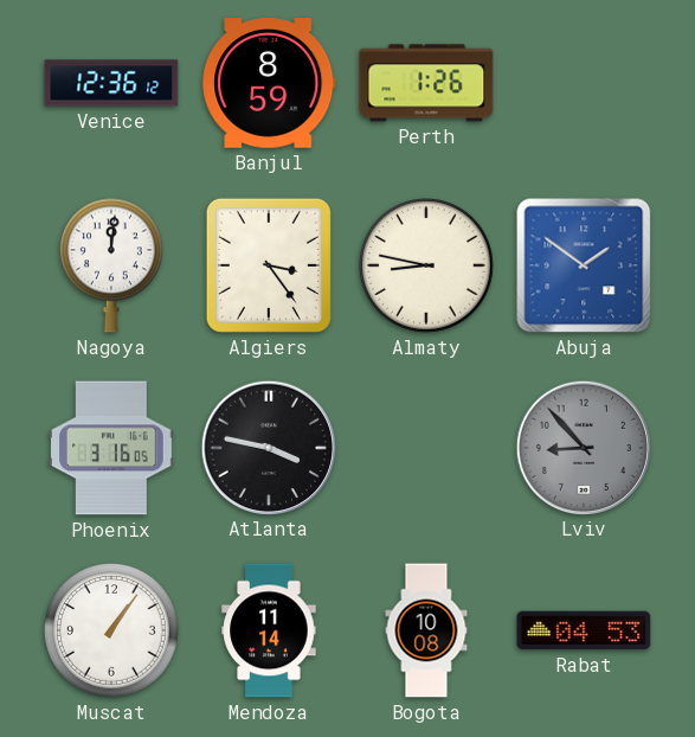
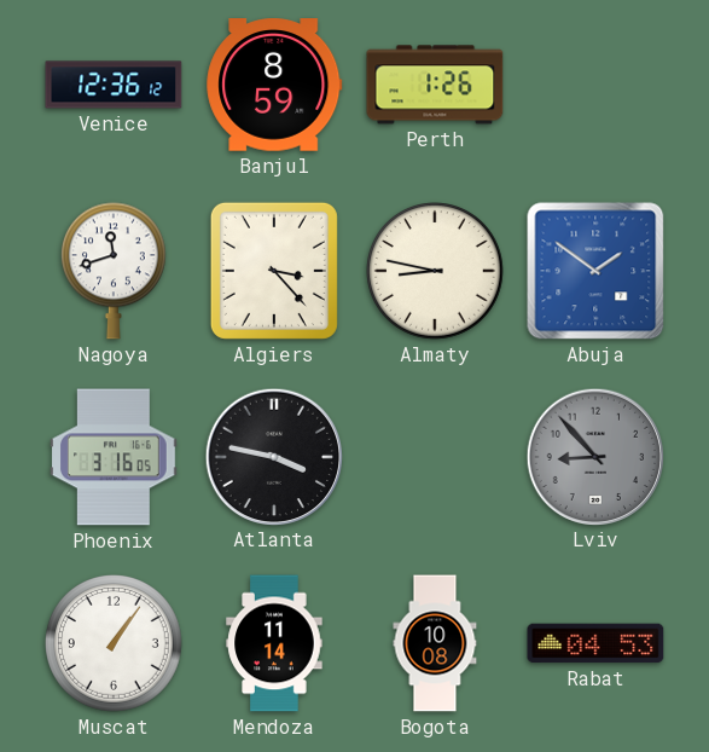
Nagoya: 12:01 -> 11:42
Algiers: 3:24 -> 3:23
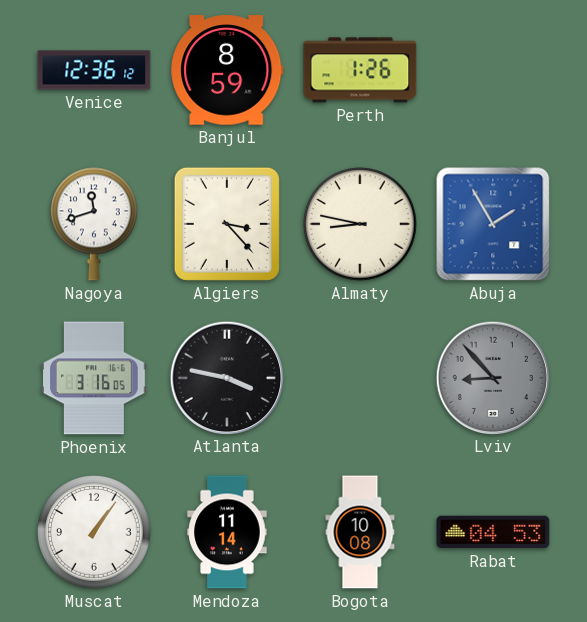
Abuja: 1:51 -> 1:55
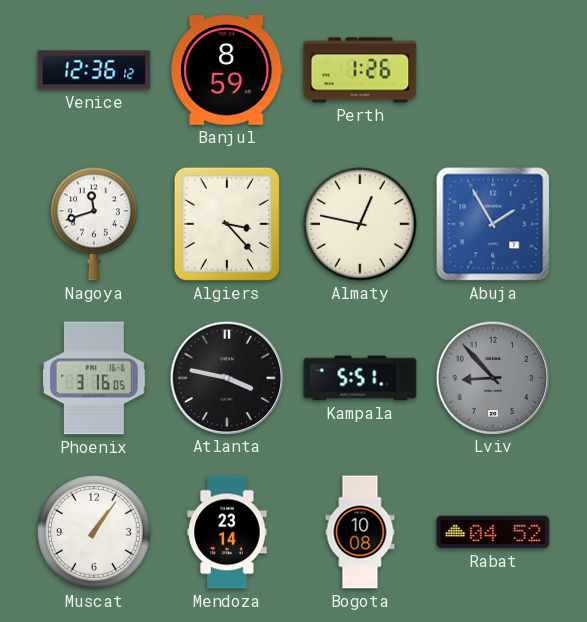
Almaty: 8:47 -> 12:47
Kampala: none -> 5:51
Mendoza: 11:14 -> 23:14
Rabat: 04:53 -> 04:52
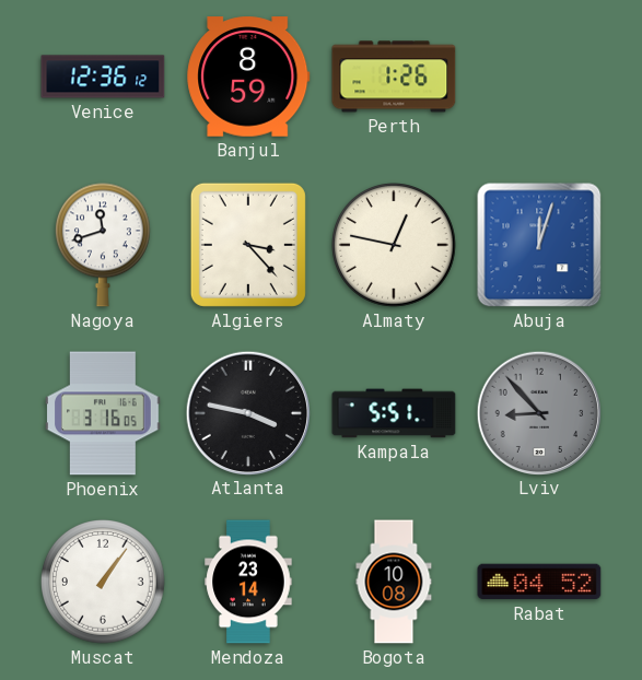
Abuja: 1:55 -> 12:03
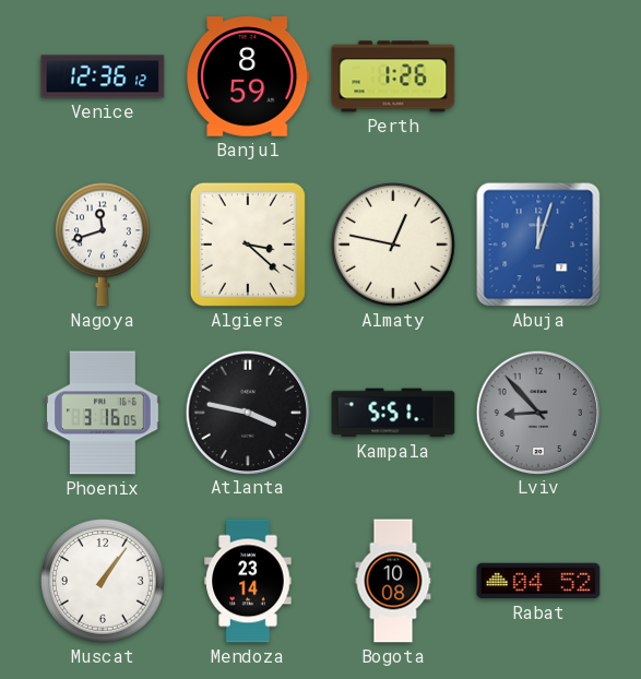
Algiers: 3:23 -> 3:22
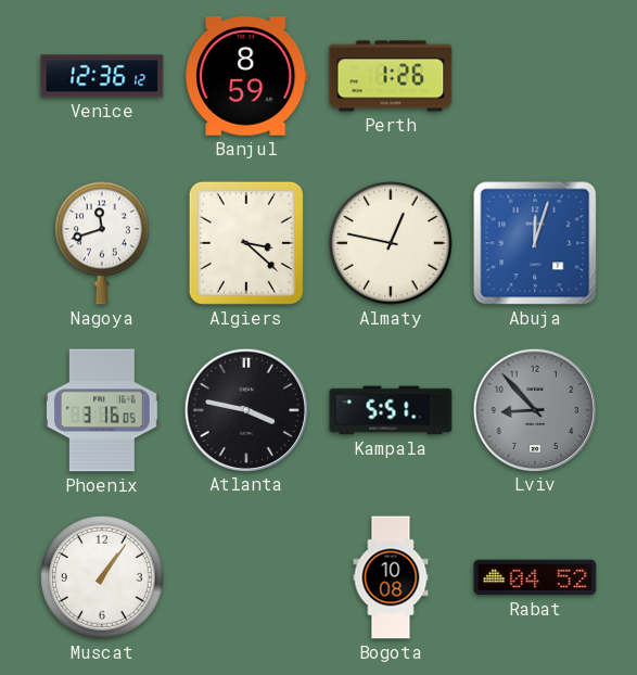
Mendoza: 23:14 -> none
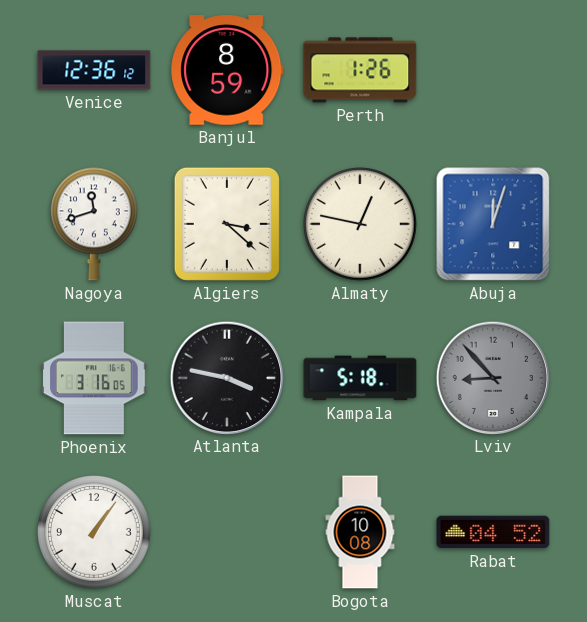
Kampala: 5:51 -> 5:18
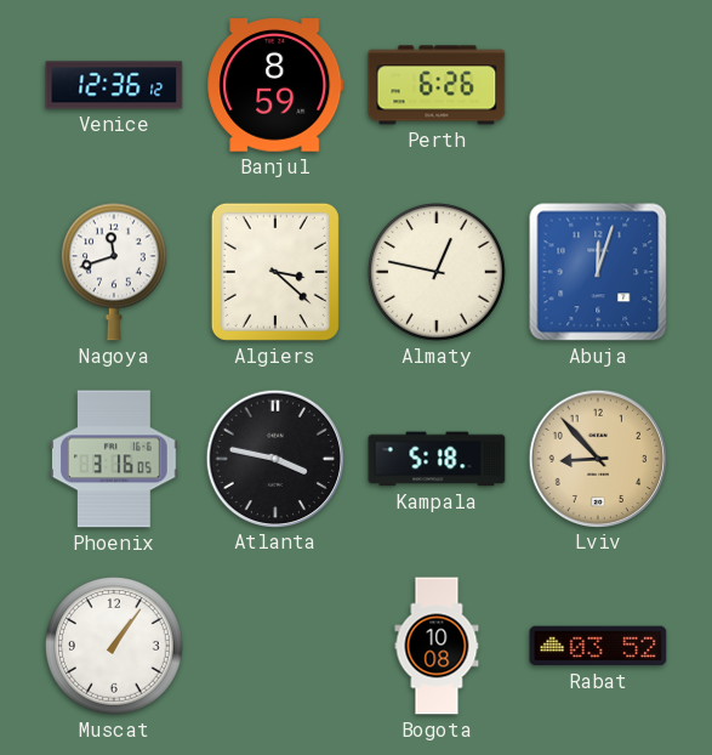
Perth: 1:26 -> 6:26
Lviv dial: grey -> champagne
Rabat: 04:52 -> 03:52
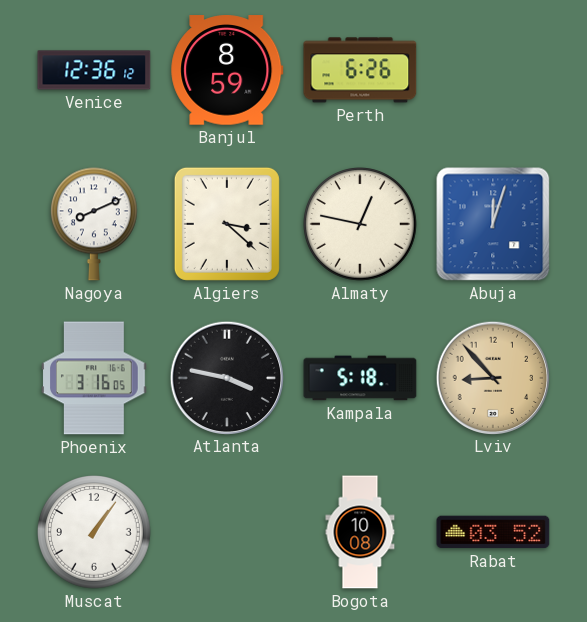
Nagoya: 11:42 -> 8:11
